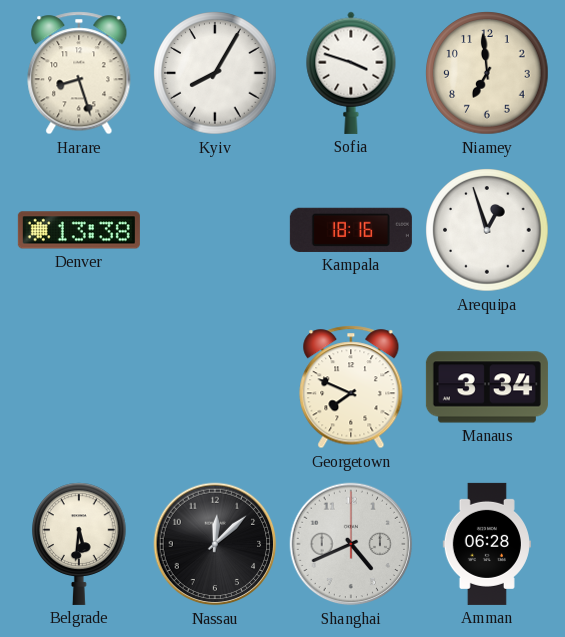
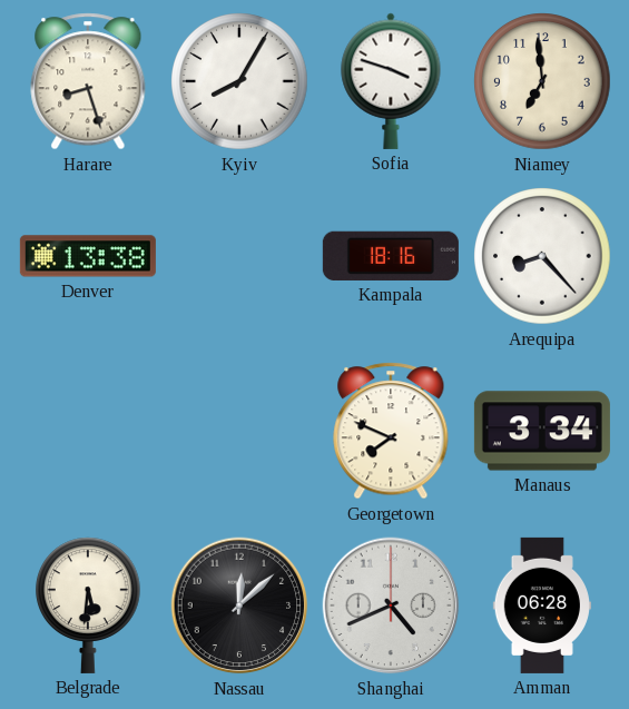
Arequipa: 12:57 -> 8:23
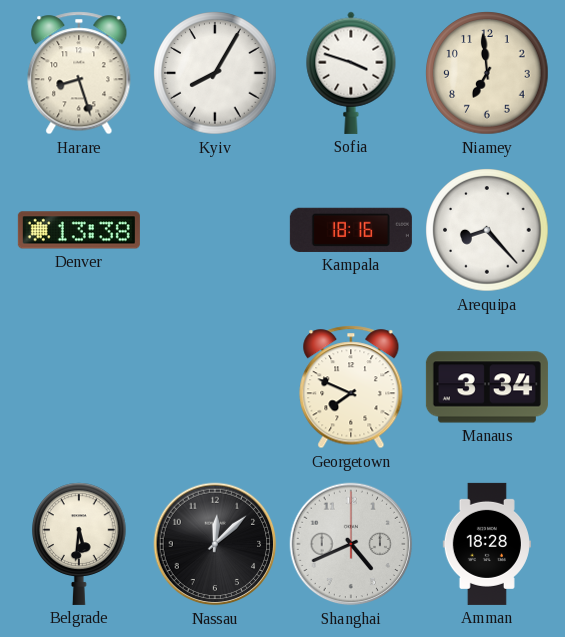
Amman: 06:28 -> 18:28
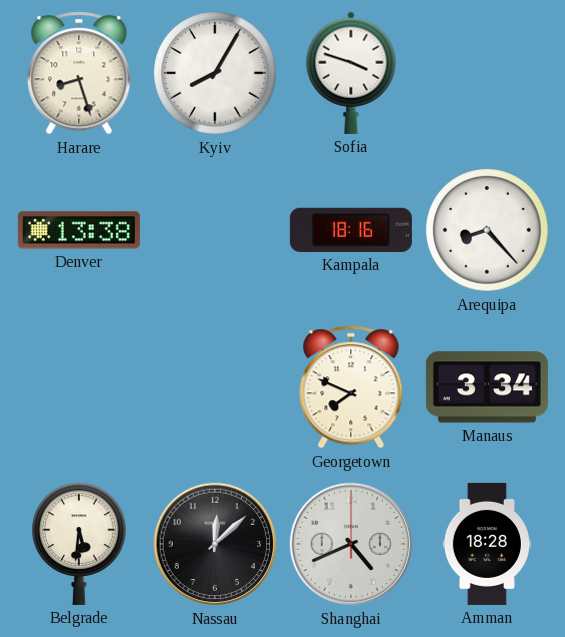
Niamey: 6:59 -> none
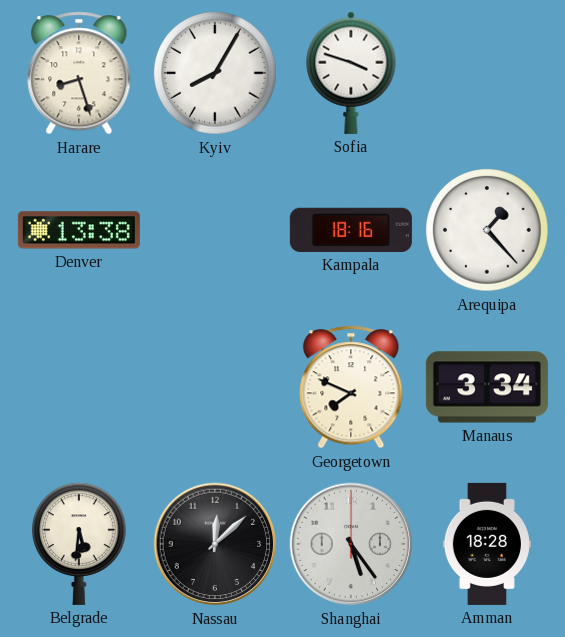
Arequipa: 8:23 -> 1:23
Shanghai: 4:41 -> 5:24
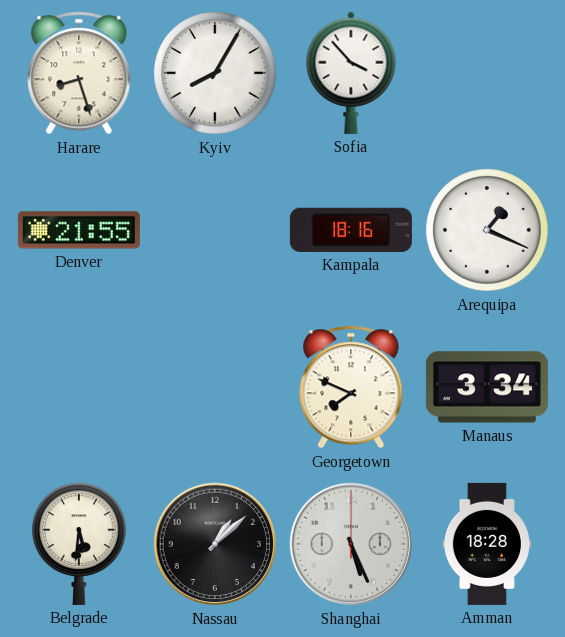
Sofia: 3:48 -> 3:53
Denver: 13:38 -> 21:55
Arequipa: 1:23 -> 1:19
Nassau: 12:08 -> 1:08
Shanghai: 5:24 -> 5:26
